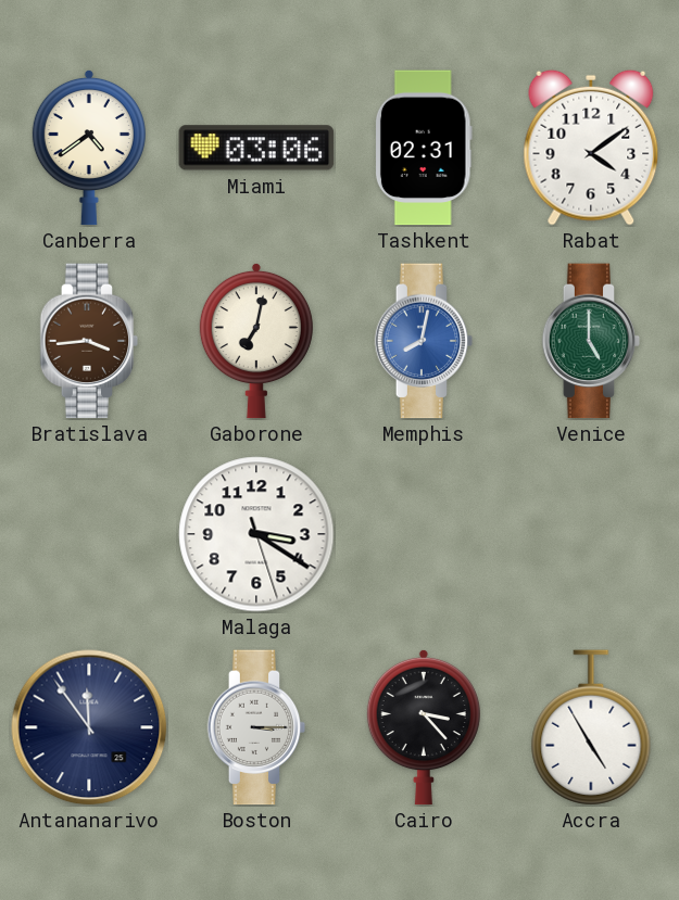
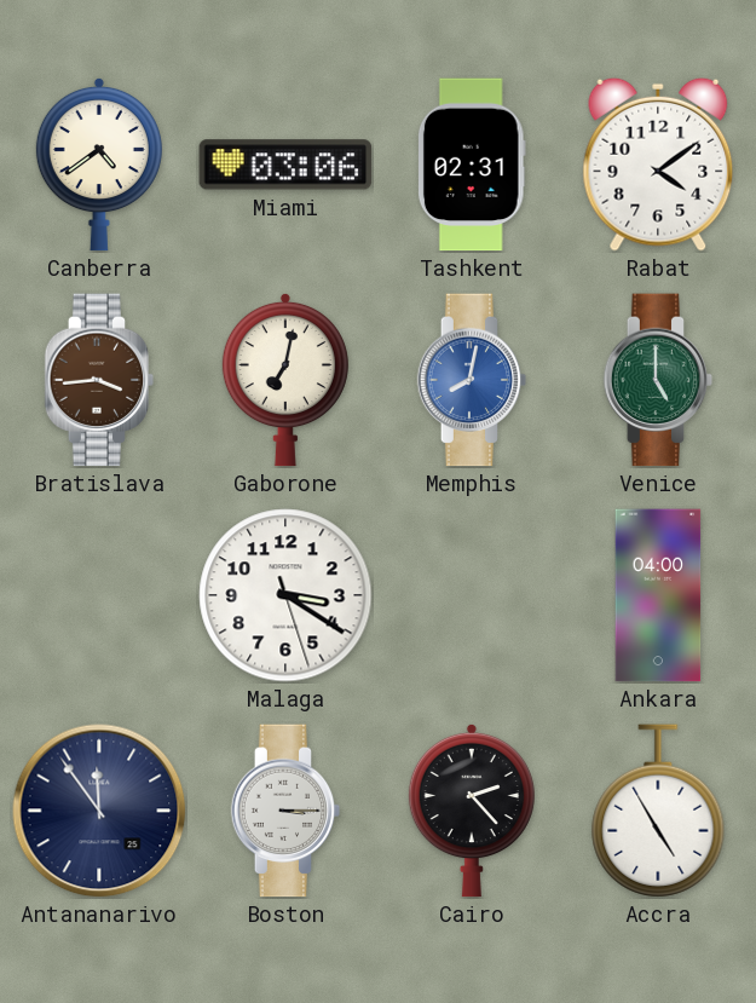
Ankara: none -> 04:00
Cairo: 3:23 -> 2:23
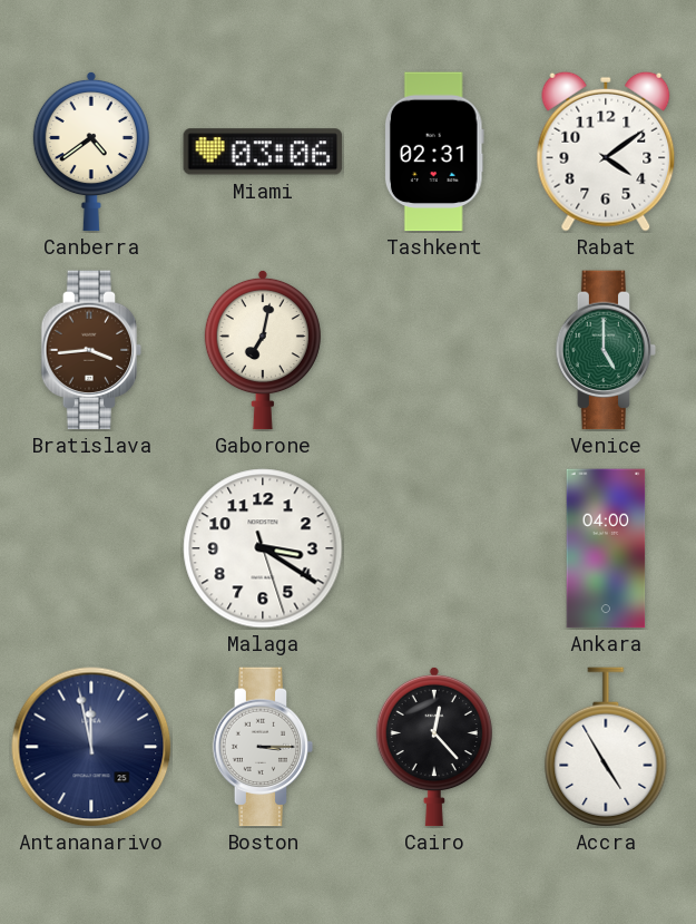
Memphis: 8:02 -> none
Antananarivo: 11:54 -> 11:58
Cairo: 2:23 -> 12:23
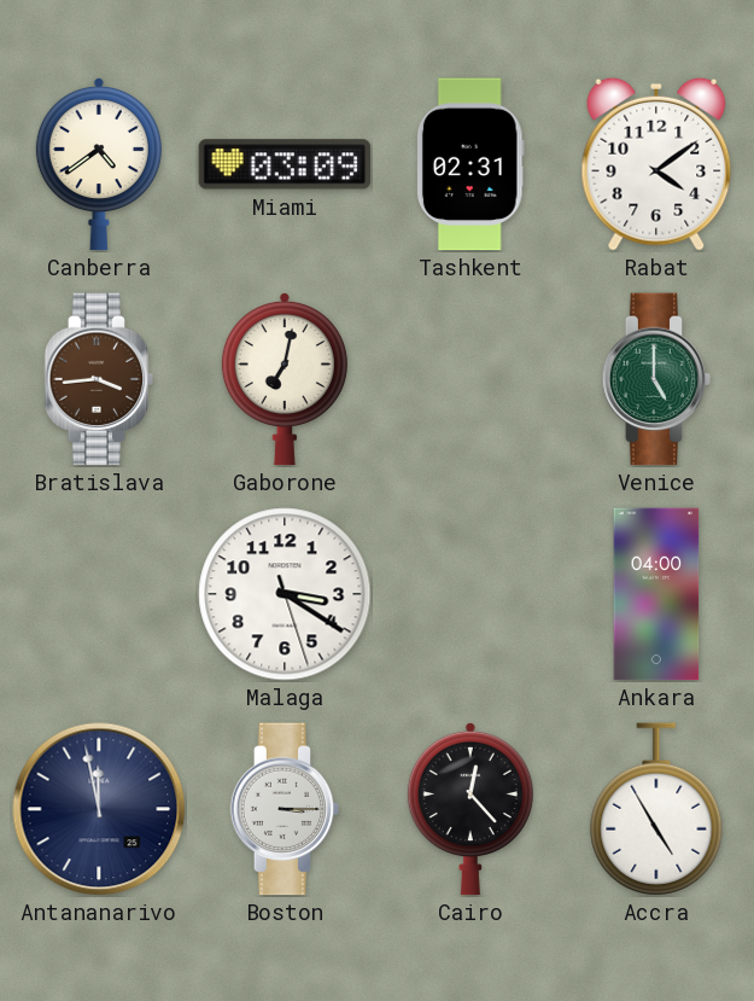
Miami: 03:06 -> 03:09
